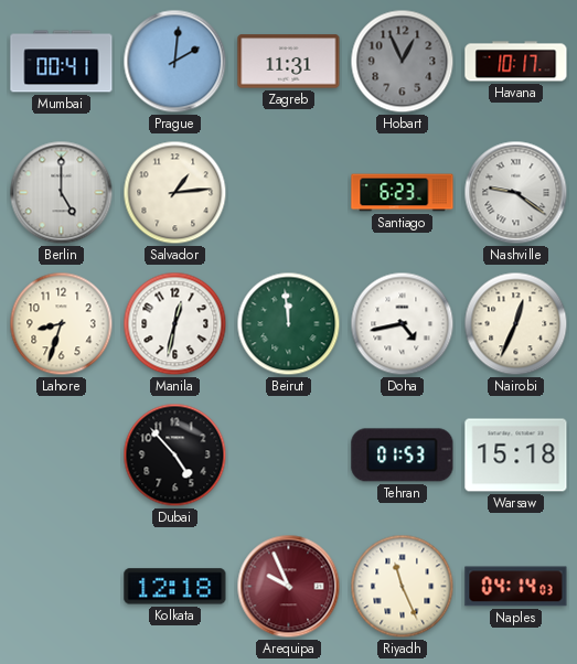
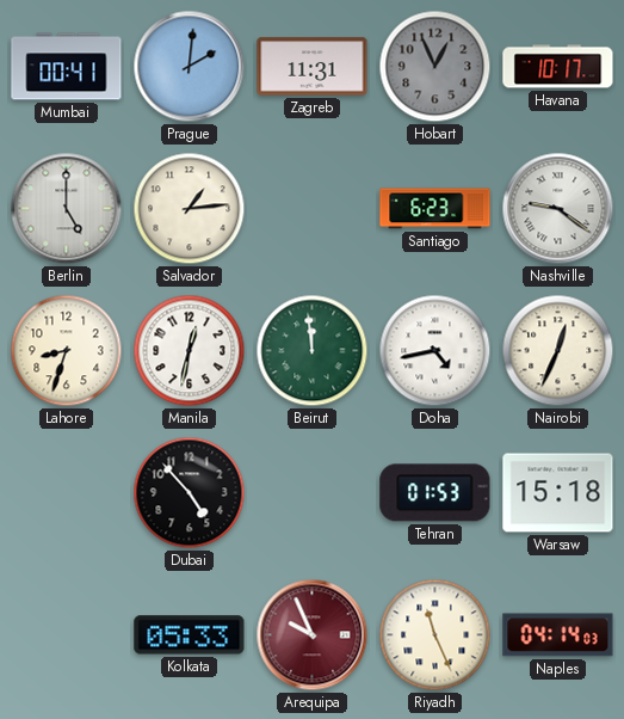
Kolkata: 12:18 -> 05:33
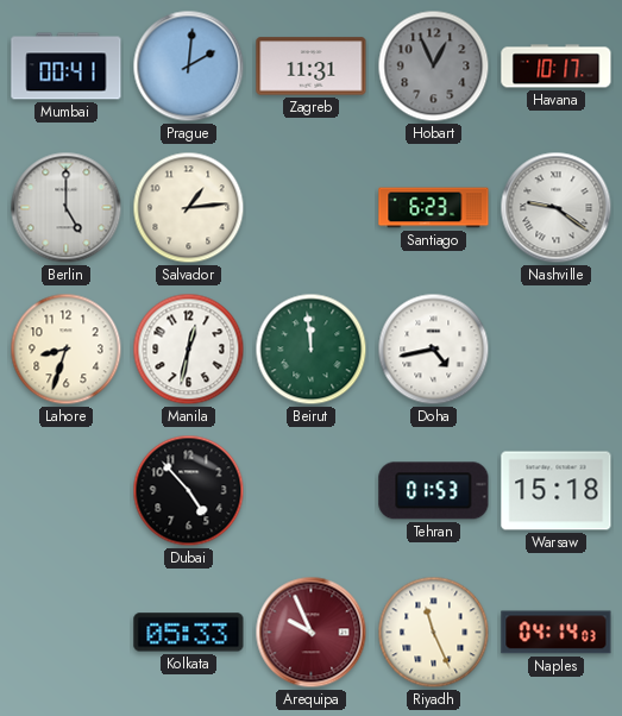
Nairobi: 12:34 -> none
